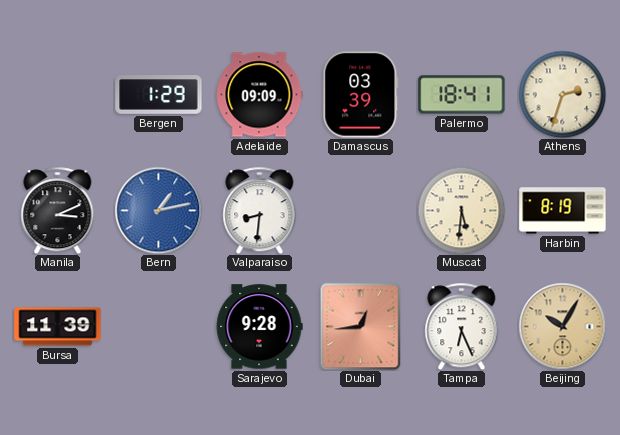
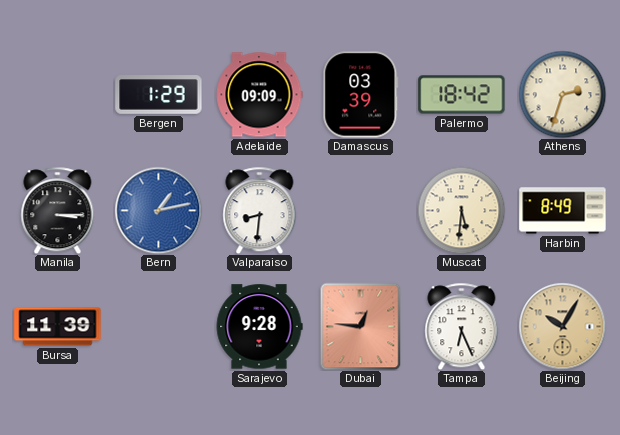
Palermo: 18:41 -> 18:42
Manila: 3:11 -> 3:15
Harbin: 8:19 -> 8:49
Dubai: 12:44 -> 12:46
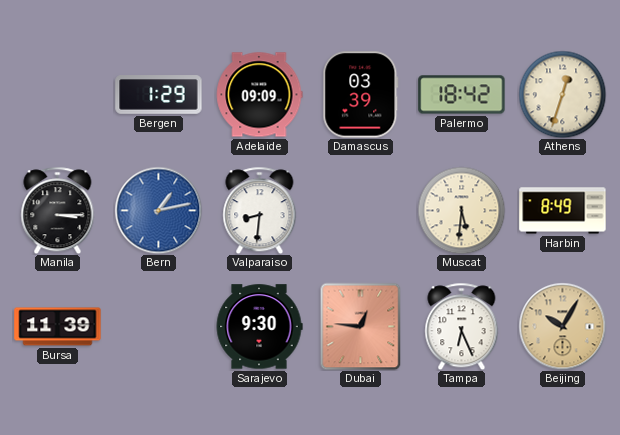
Athens: 2:33 -> 12:33
Sarajevo: 9:28 -> 9:30
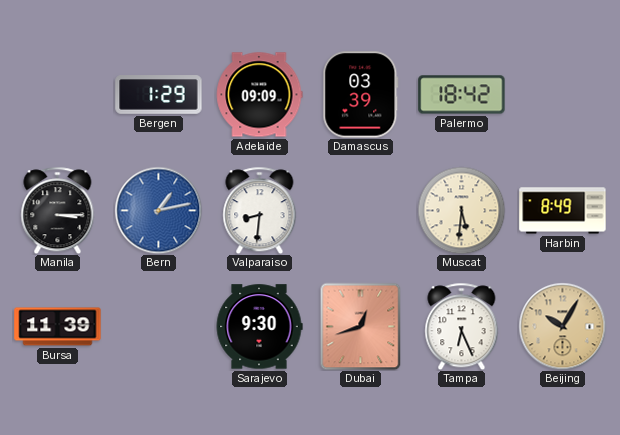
Athens: 12:33 -> none
Dubai: 12:46 -> 12:42
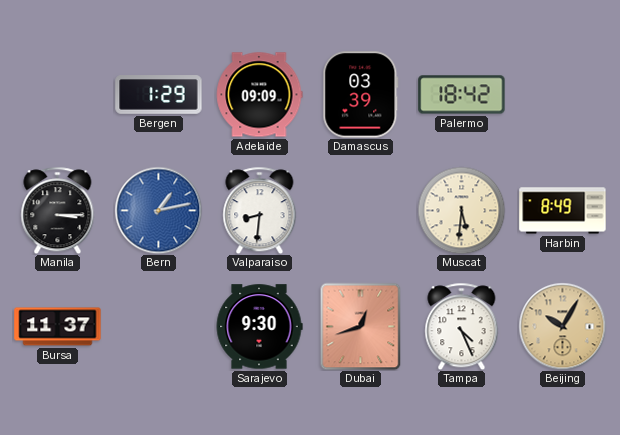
Bursa: 11:39 -> 11:37
Tampa: 6:26 -> 4:26
